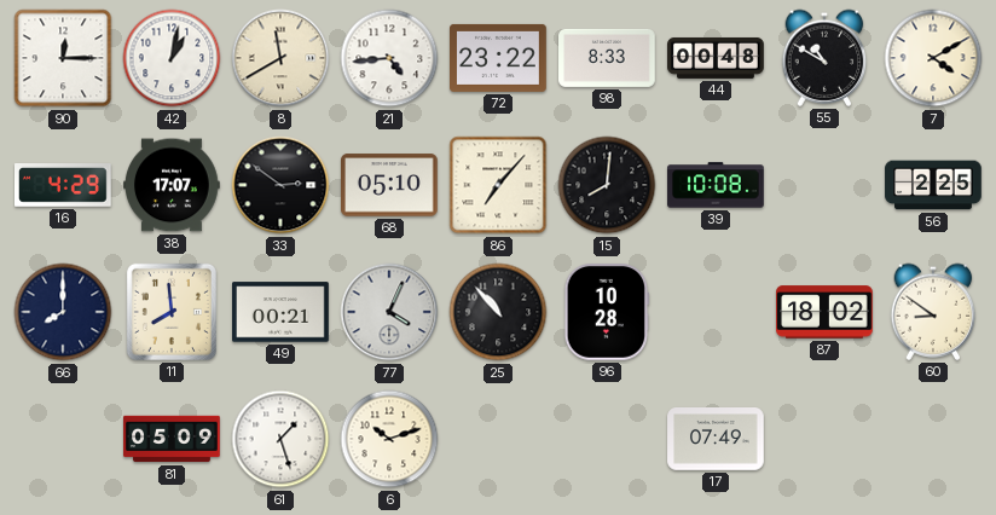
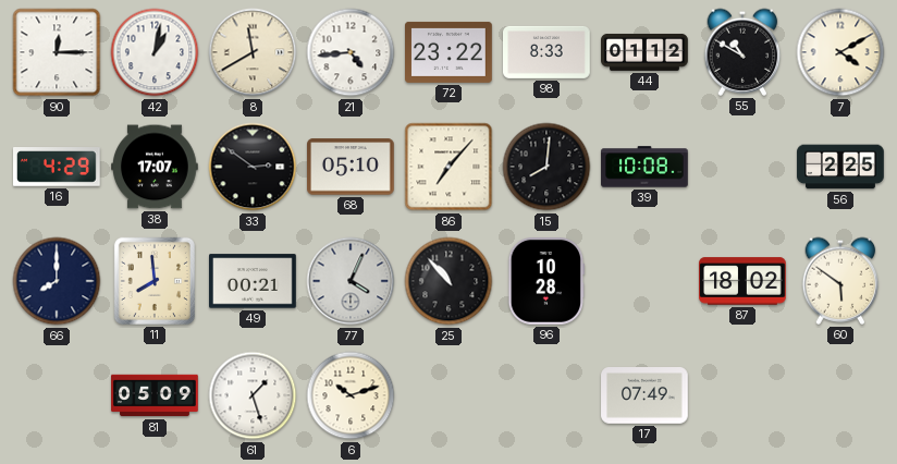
44: 00:48 -> 01:12
60: 8:51 -> 5:51
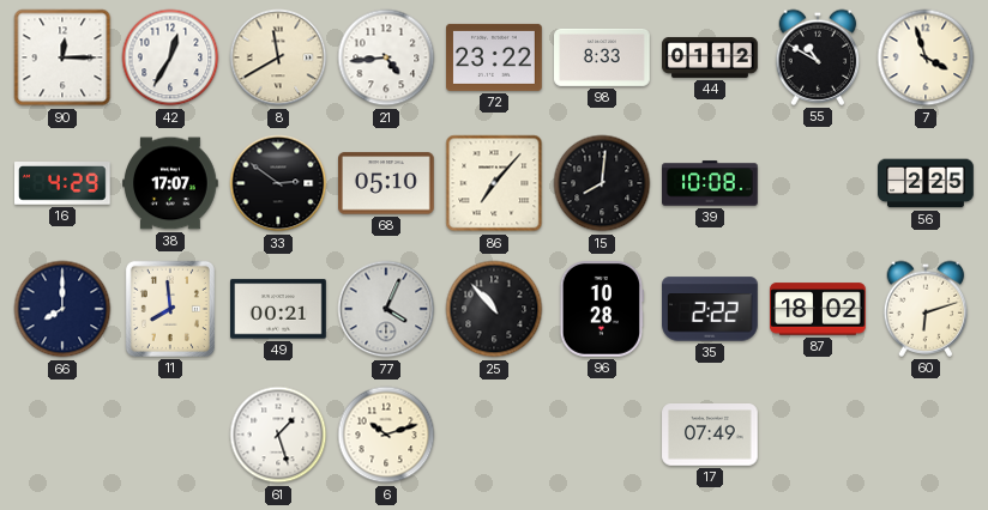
42: 1:02 -> 12:35
7: 4:10 -> 3:57
35: none -> 2:22
60: 5:51 -> 6:12
81: 05:09 -> none
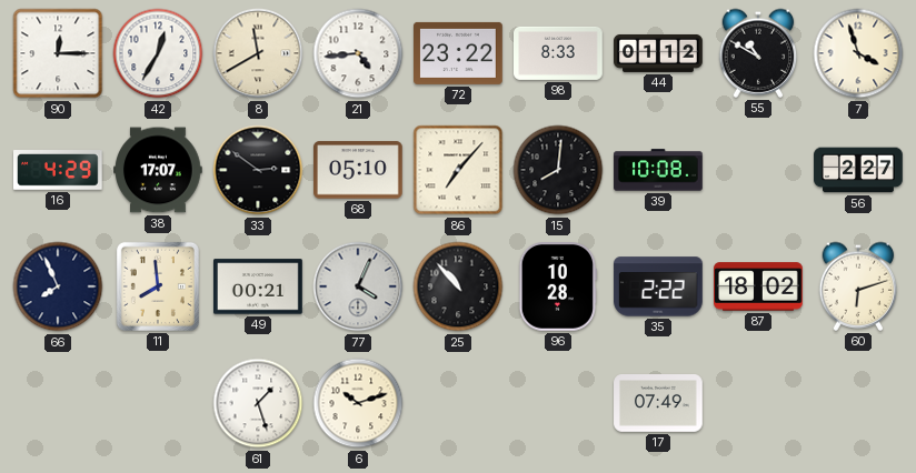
56: 2:25 -> 2:27
66: 8:00 -> 7:56
